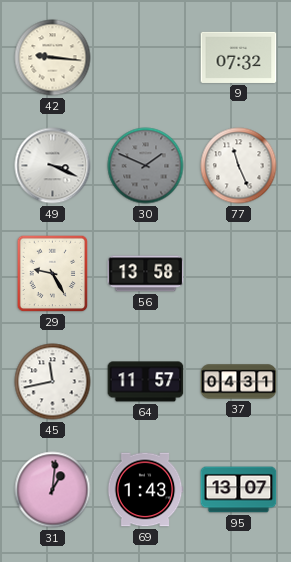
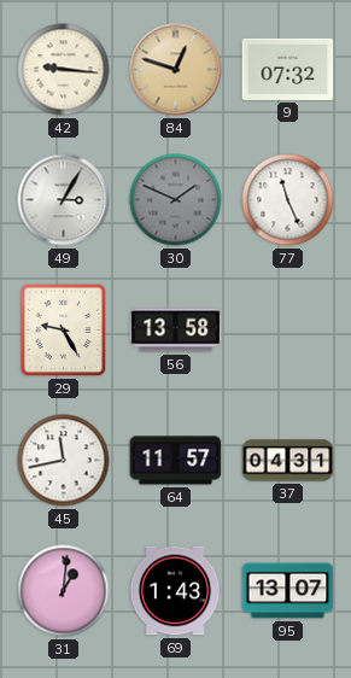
84: none -> 12:48
49: 3:19 -> 3:05
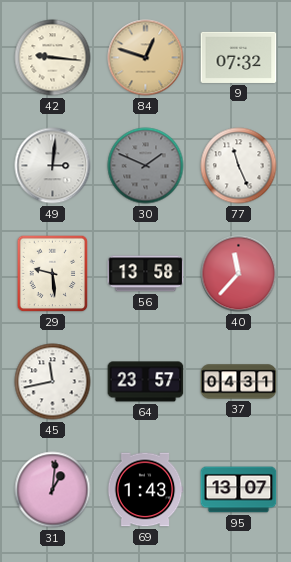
49: 3:05 -> 3:01
29: 9:25 -> 9:29
40: none -> 11:37
64: 11:57 -> 23:57
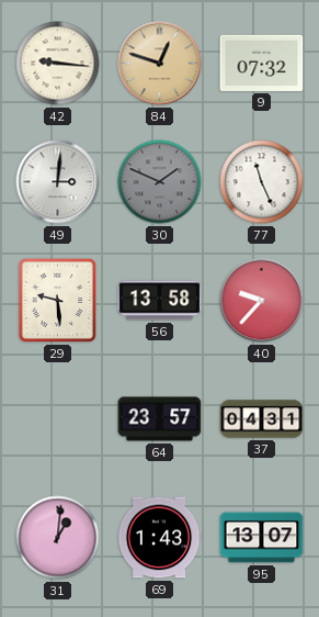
40: 11:37 -> 9:37
45: 11:43 -> none
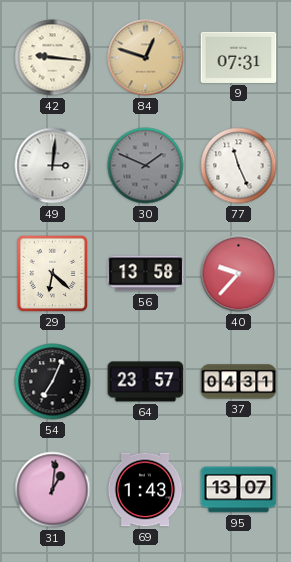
9: 07:32 -> 07:31
29: 9:29 -> 6:22
54: none -> 7:04
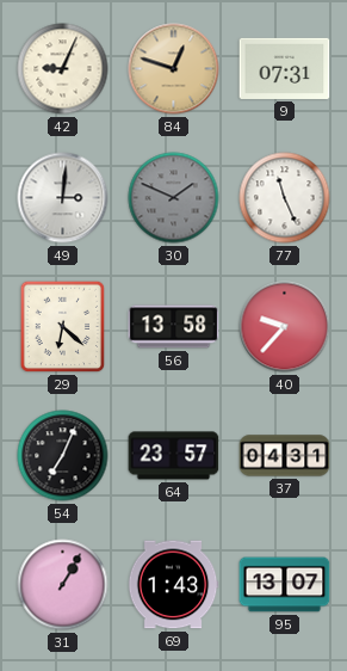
42: 9:16 -> 9:04
31: 1:01 -> 1:05
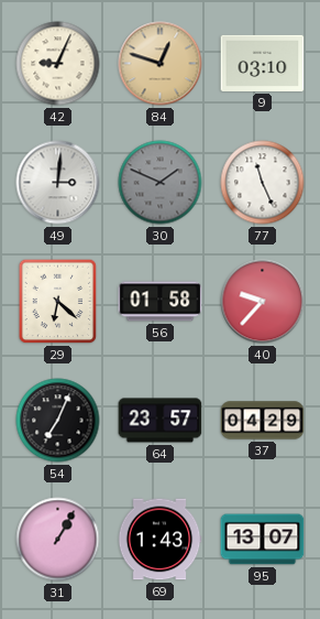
9: 07:31 -> 03:10
56: 13:58 -> 01:58
37: 04:31 -> 04:29
